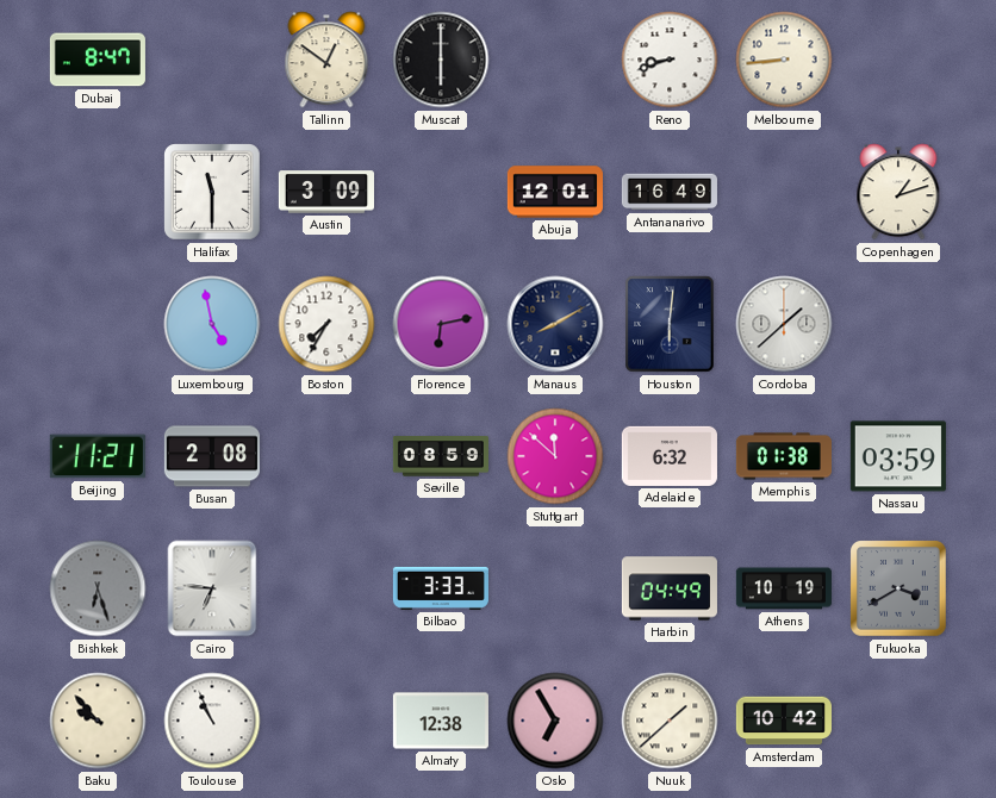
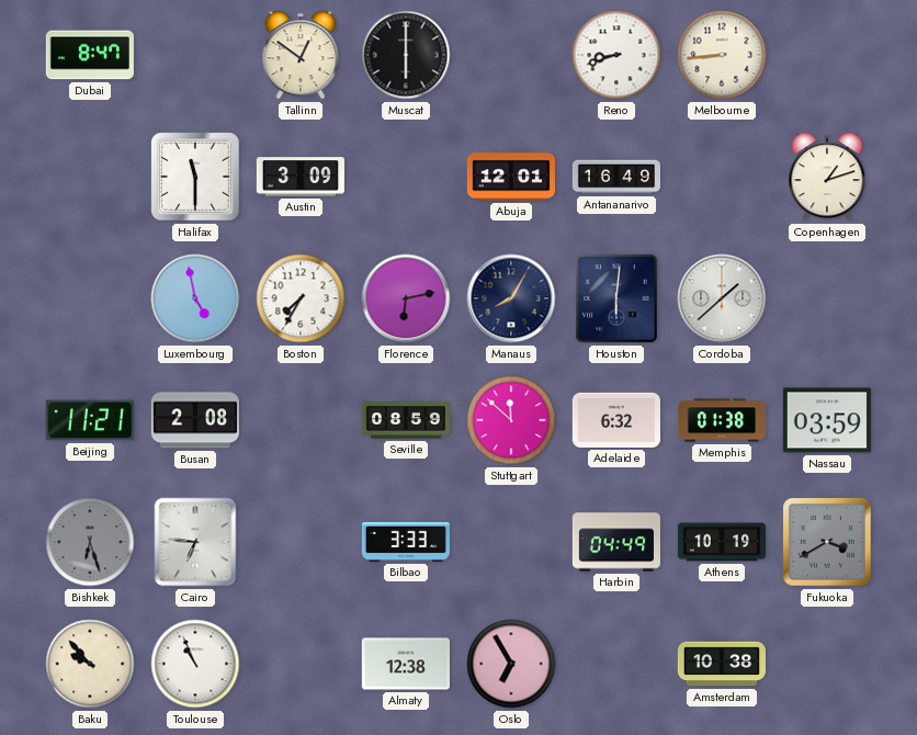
Manaus: 8:10 -> 8:05
Nuuk: 1:38 -> none
Amsterdam: 10:42 -> 10:38
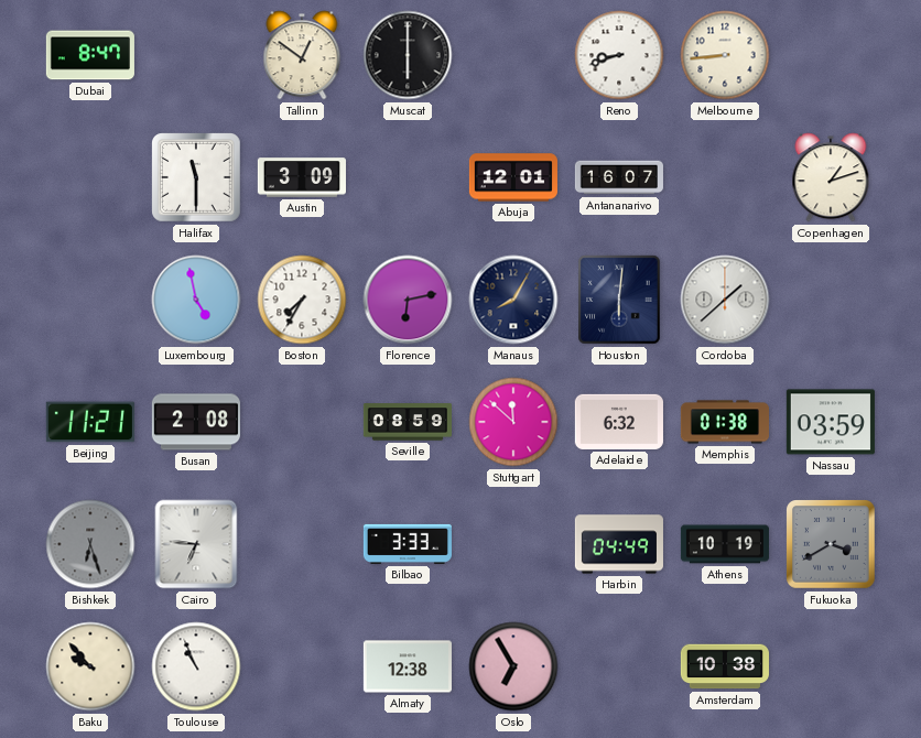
Antananarivo: 16:49 -> 16:07
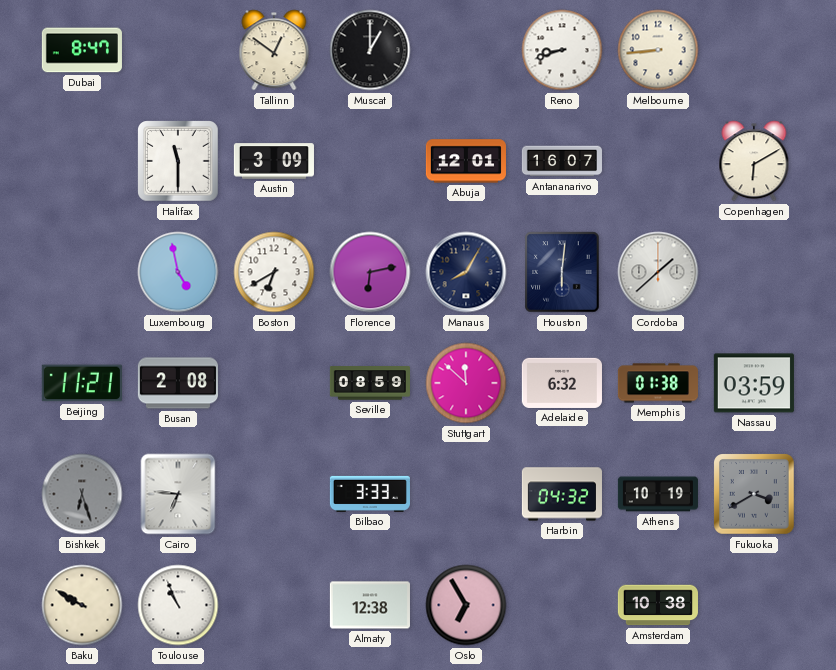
Muscat: 6:00 -> 1:00
Copenhagen: 1:12 -> 6:10
Boston: 7:35 -> 6:40
Harbin: 04:49 -> 04:32
Baku: 9:53 -> 9:50
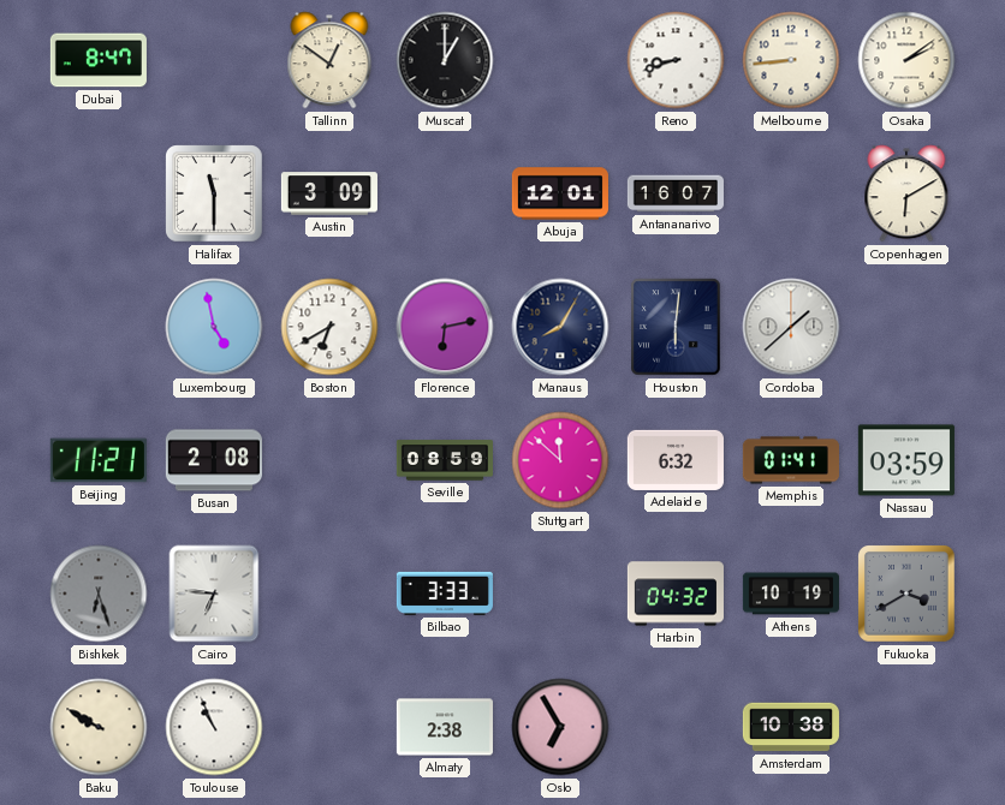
Osaka: none -> 2:09
Memphis: 01:38 -> 01:41
Almaty: 12:38 -> 2:38
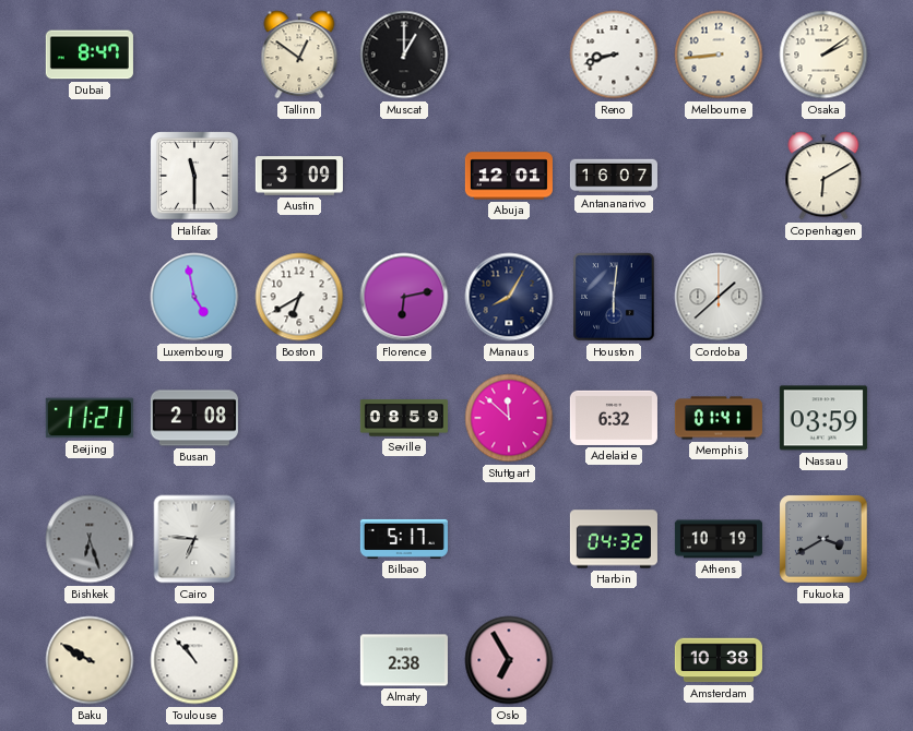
Bilbao: 3:33 -> 5:17
Toulouse: 10:56 -> 10:53
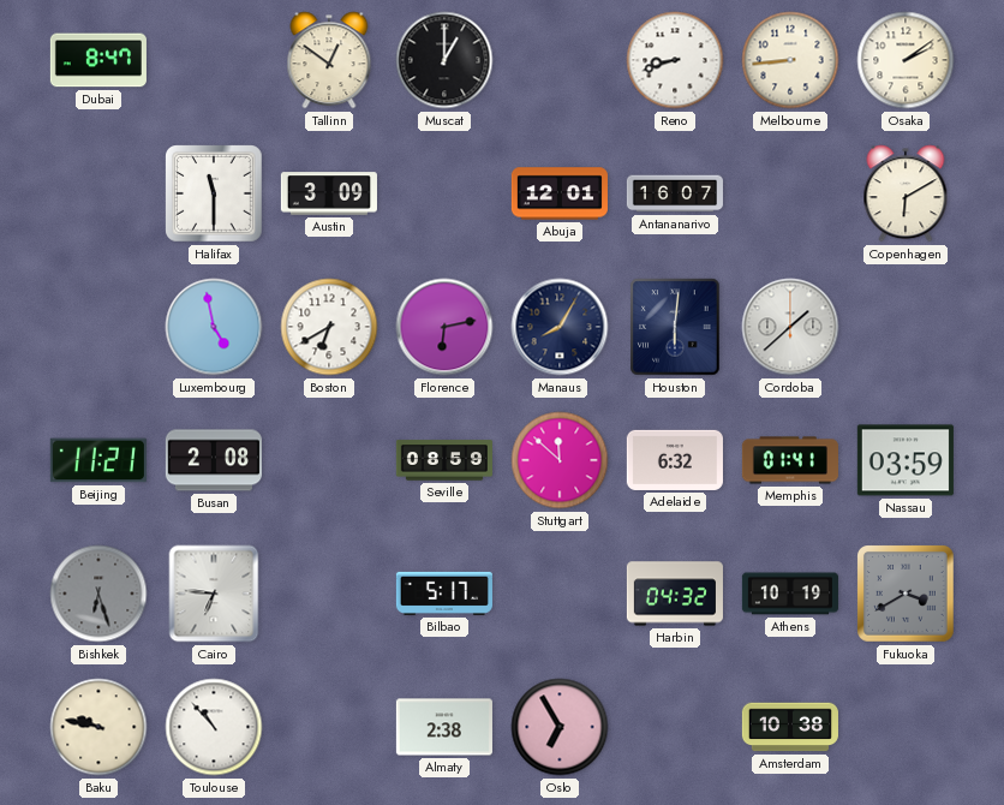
Baku: 9:50 -> 9:47
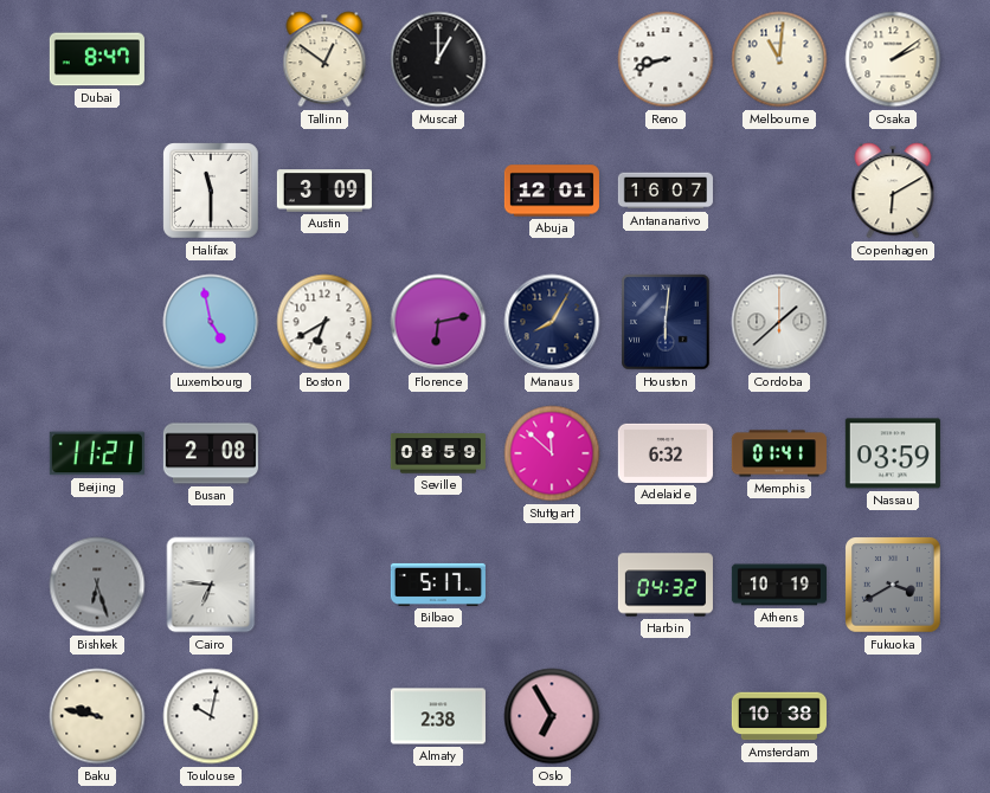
Melbourne: 8:44 -> 11:01
Toulouse: 10:53 -> 10:02
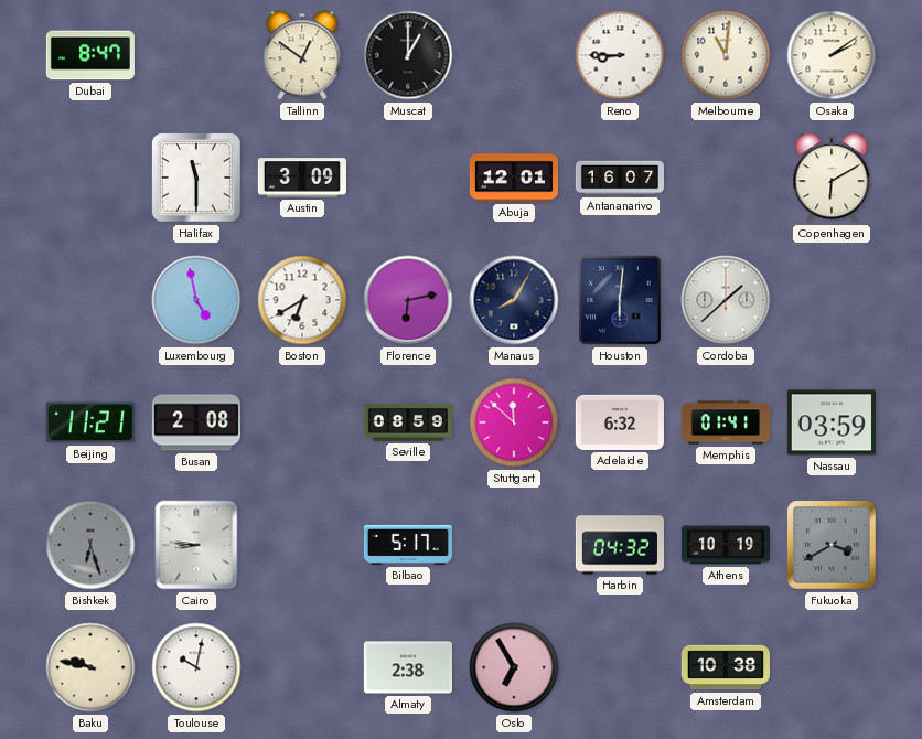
Reno: 8:42 -> 8:45
Cairo: 6:46 -> 8:46
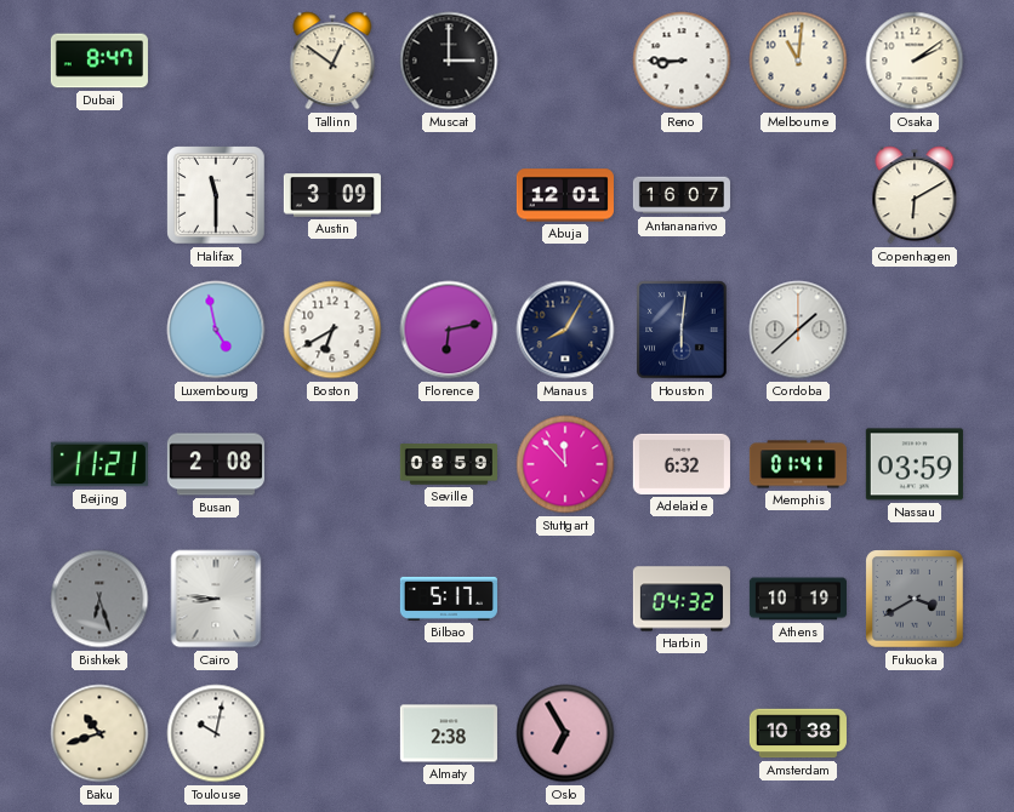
Muscat: 1:00 -> 3:00
Stuttgart: 11:52 -> 11:53
Baku: 9:47 -> 10:42
